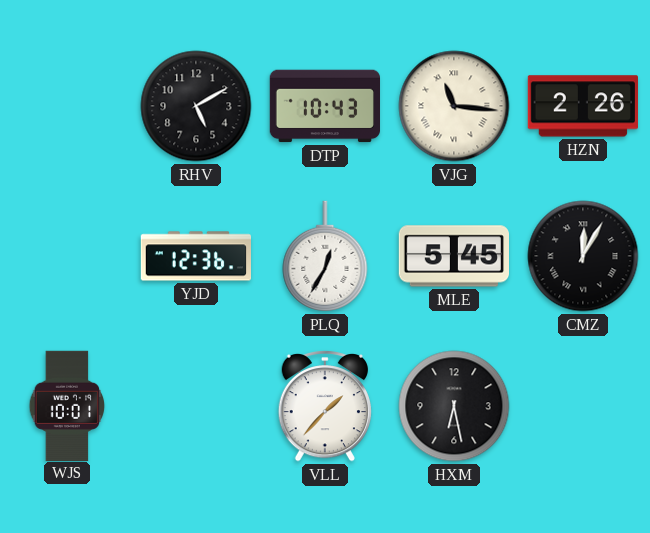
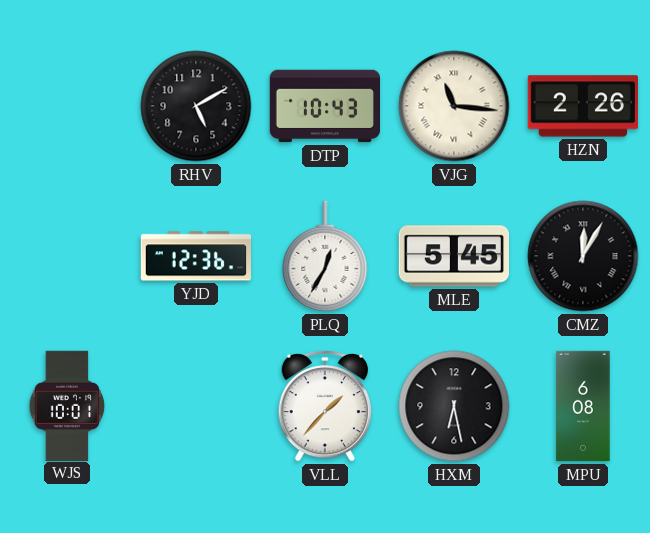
MPU: none -> 6:08
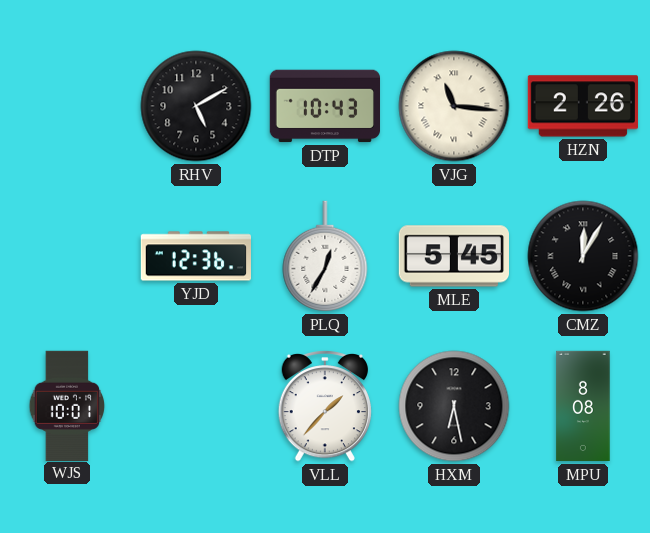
MPU: 6:08 -> 8:08
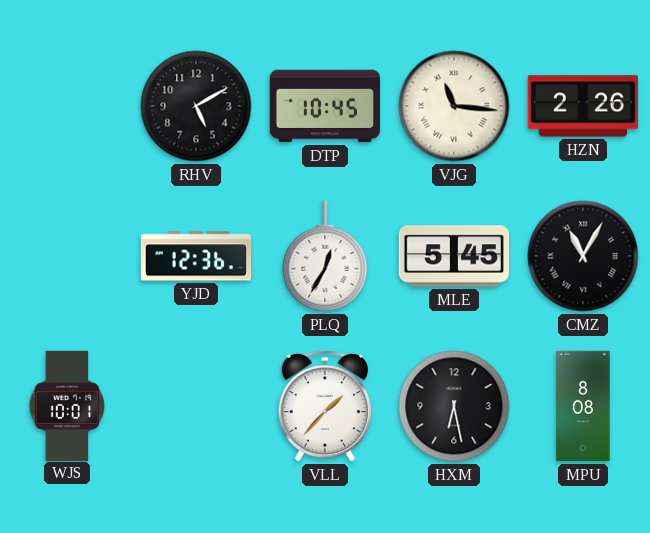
DTP: 10:43 -> 10:45
CMZ: 12:05 -> 11:05
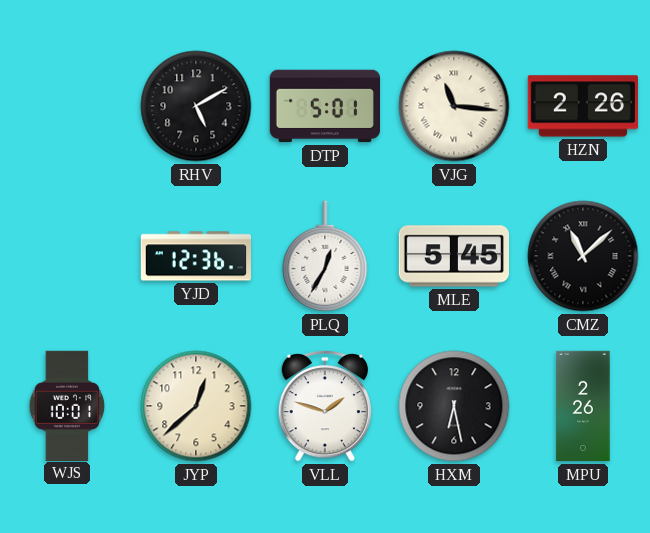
DTP: 10:45 -> 5:01
CMZ: 11:05 -> 11:08
JYP: none -> 12:38
VLL: 1:37 -> 1:48
MPU: 8:08 -> 2:26
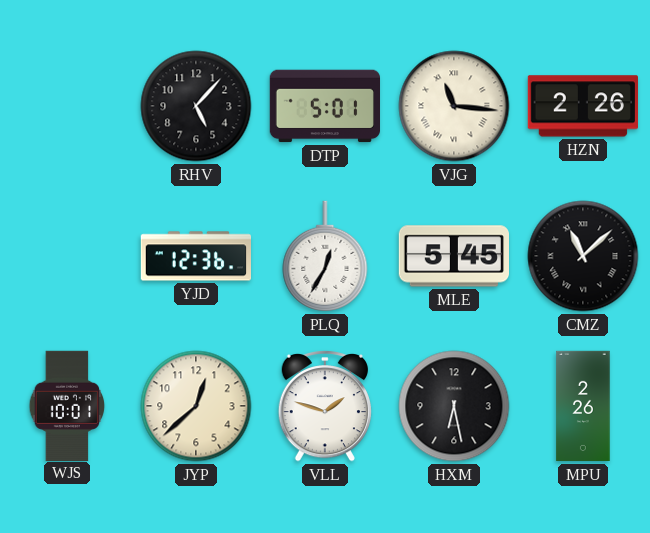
RHV: 5:10 -> 5:07
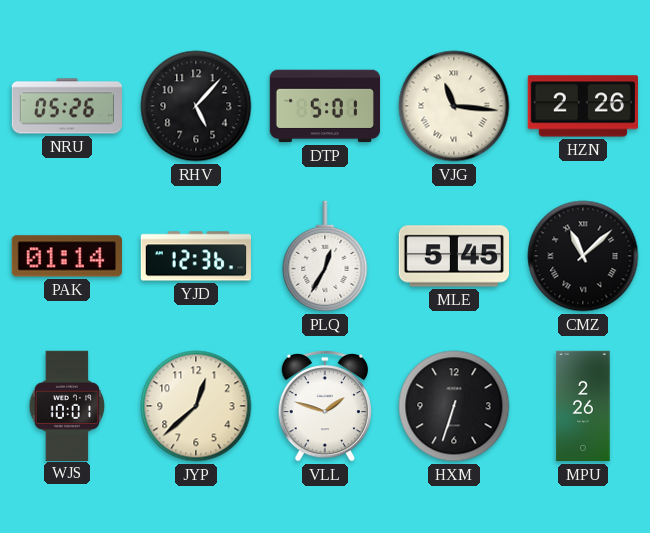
NRU: none -> 05:26
PAK: none -> 01:14
HXM: 6:28 -> 6:33
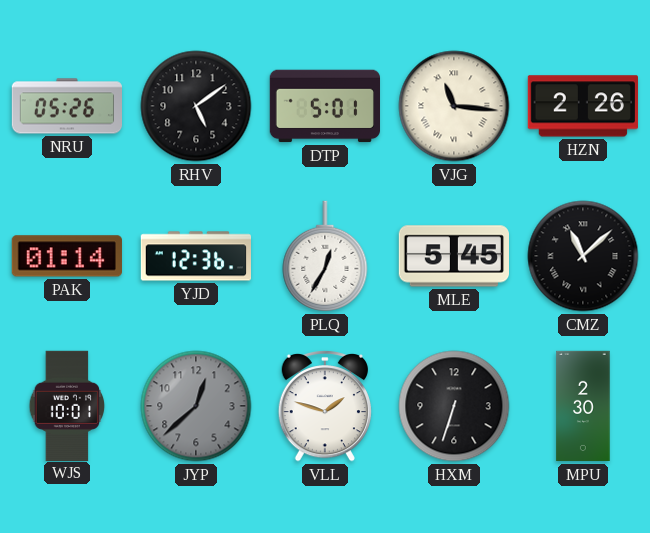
RHV: 5:07 -> 5:09
JYP dial: cream -> grey
MPU: 2:26 -> 2:30
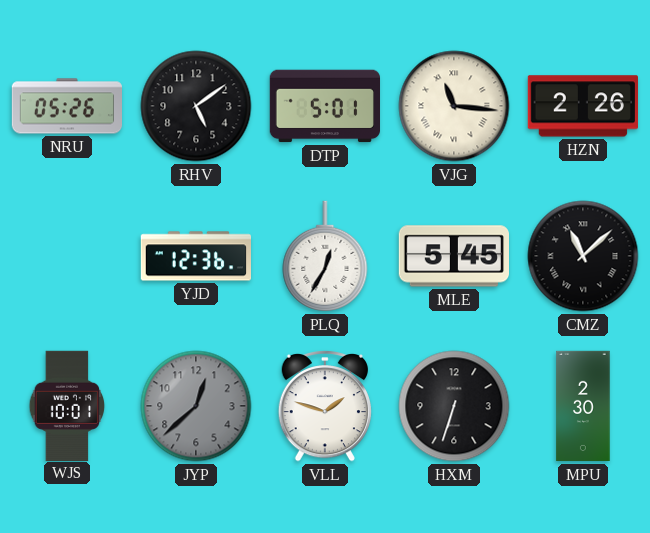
PAK: 01:14 -> none
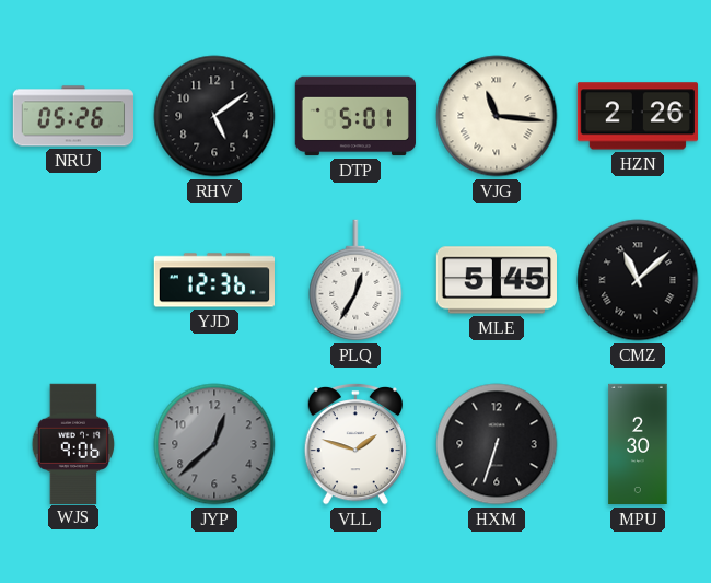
WJS: 10:01 -> 9:06
